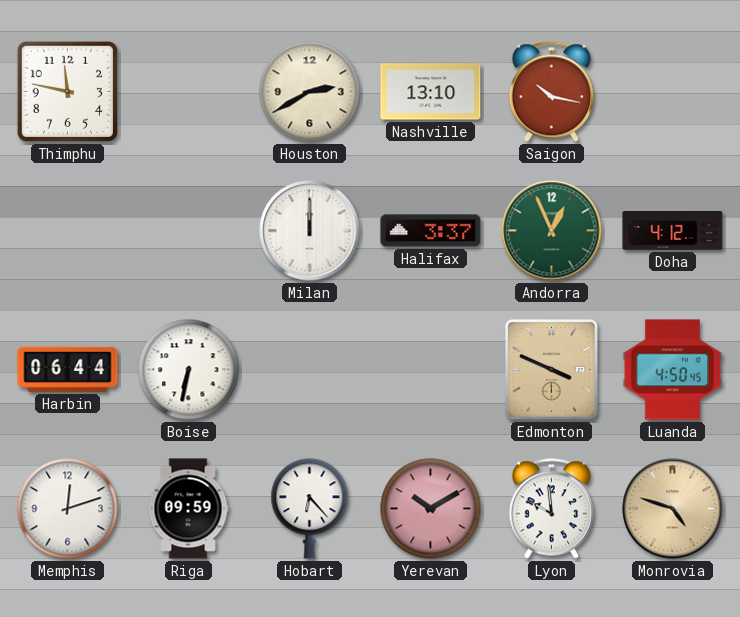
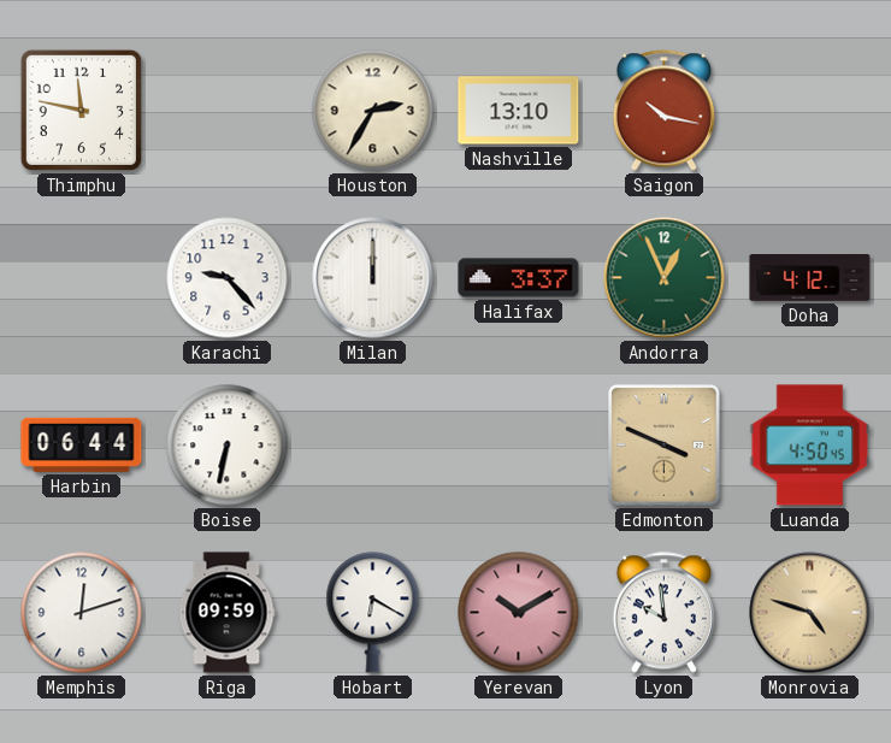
Houston: 2:40 -> 2:35
Karachi: none -> 9:23
Hobart: 6:23 -> 6:20
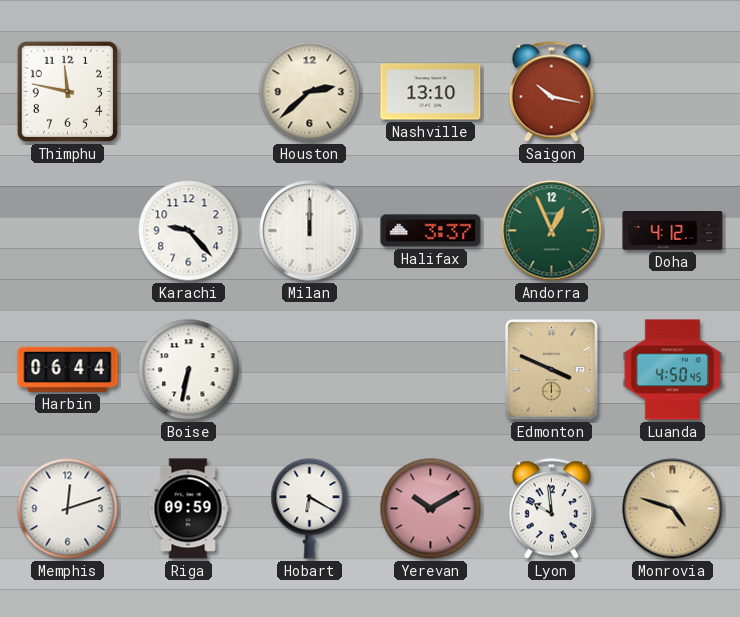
Houston: 2:35 -> 2:38
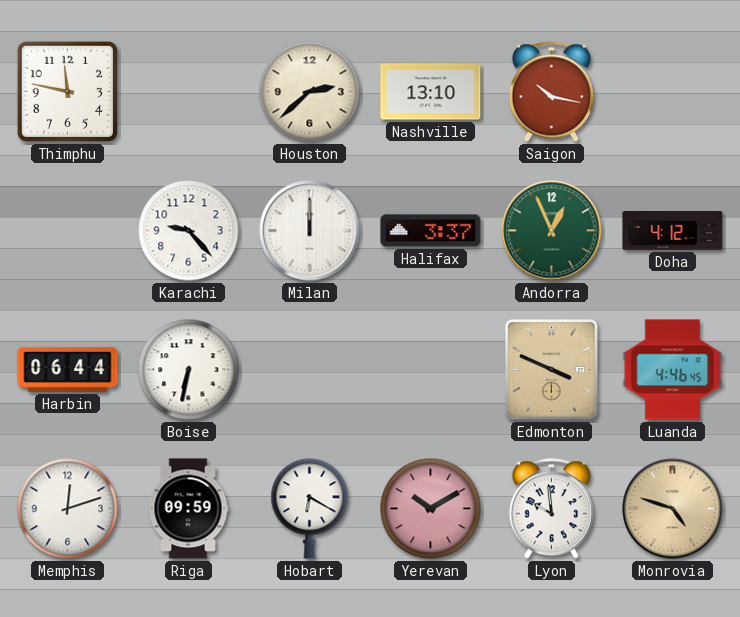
Luanda: 4:50 -> 4:46
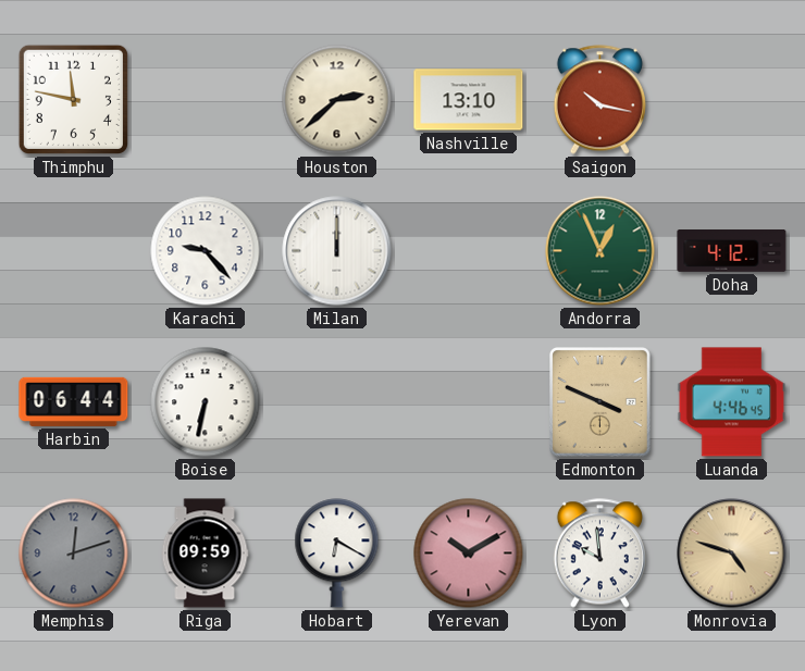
Halifax: 3:37 -> none
Memphis dial: white -> grey
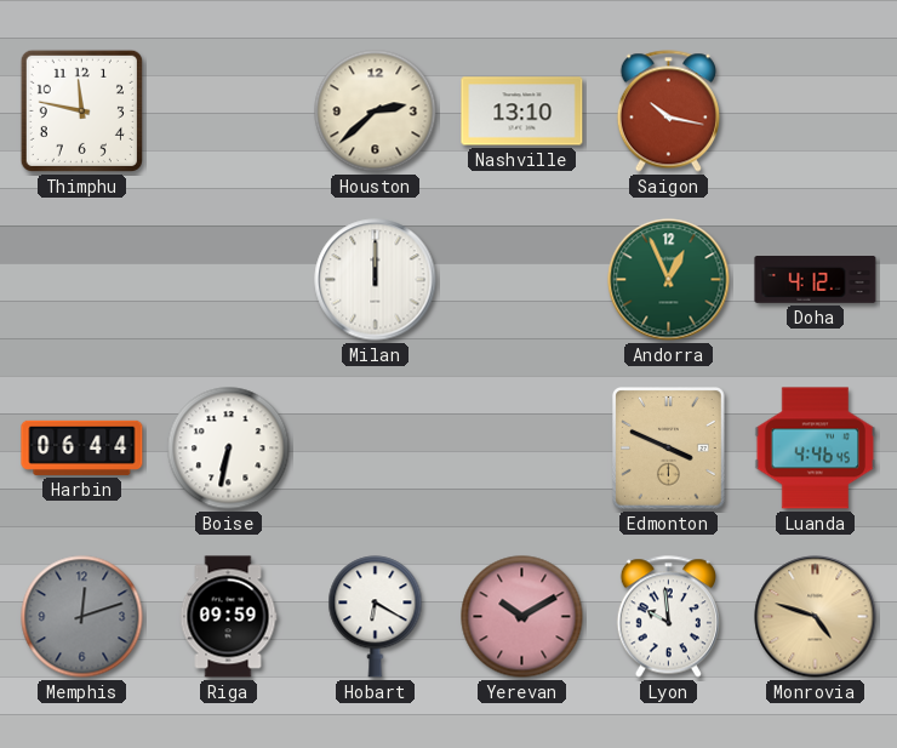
Karachi: 9:23 -> none
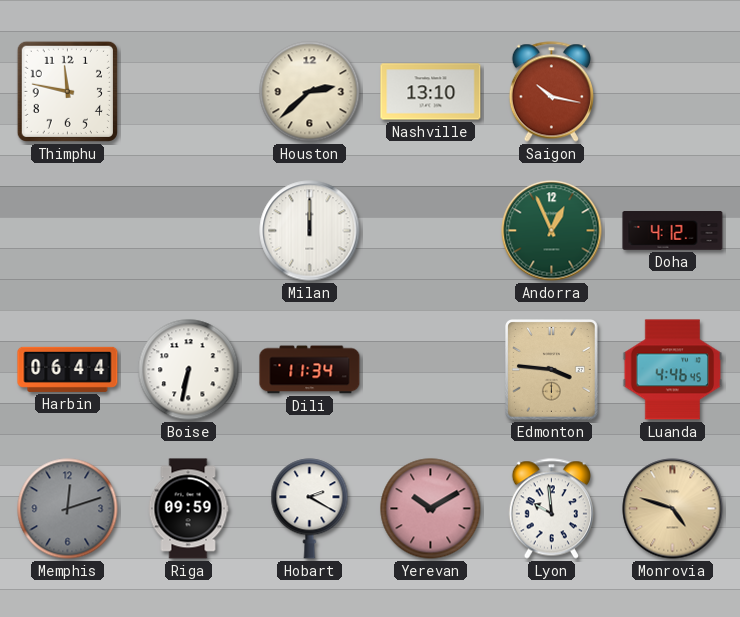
Dili: none -> 11:34
Edmonton: 3:49 -> 3:46
Hobart: 6:20 -> 2:20
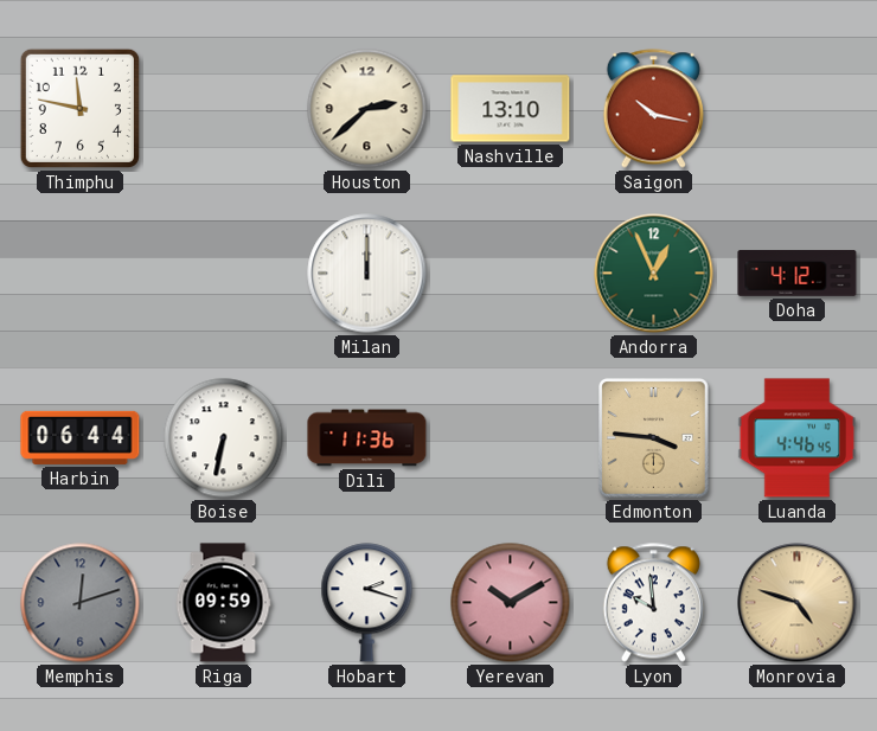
Dili: 11:34 -> 11:36
Hobart: 2:20 -> 2:18
